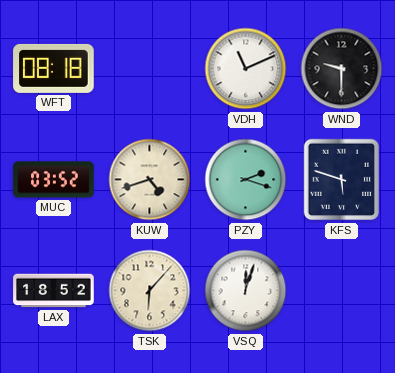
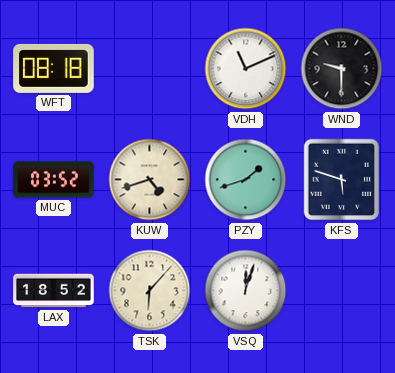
PZY: 2:18 -> 1:42
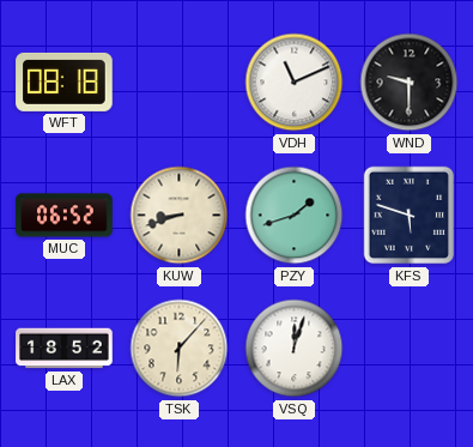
MUC: 03:52 -> 06:52
KUW: 4:42 -> 8:42
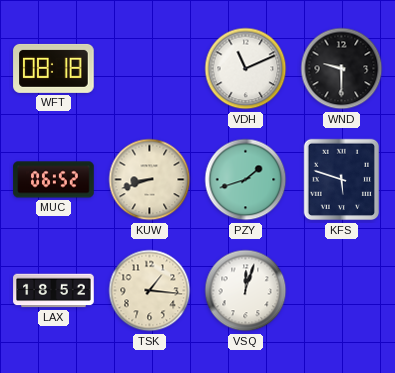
TSK: 6:07 -> 1:16
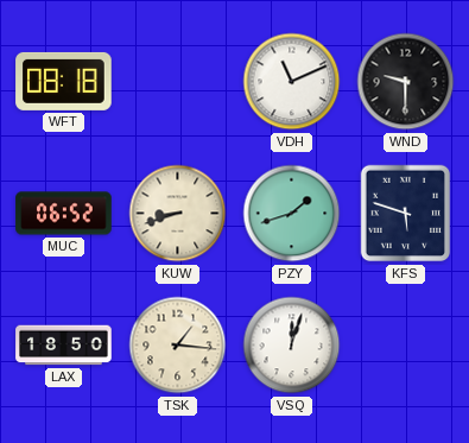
LAX: 18:52 -> 18:50
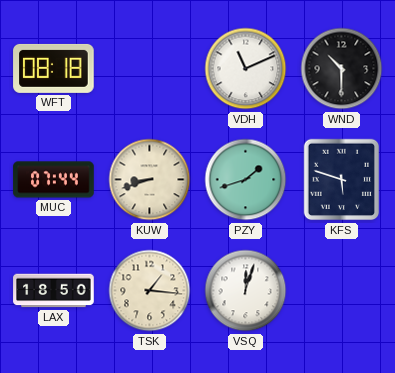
WND: 9:30 -> 10:30
MUC: 06:52 -> 07:44
